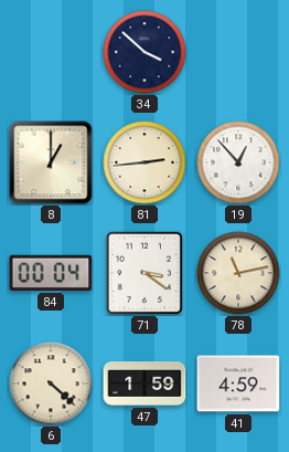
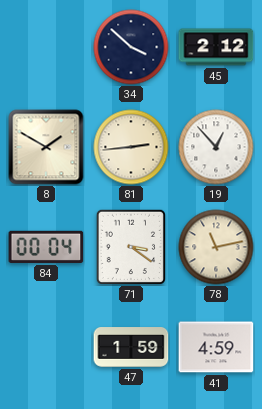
45: none -> 2:12
8: 1:00 -> 1:50
6: 4:22 -> none
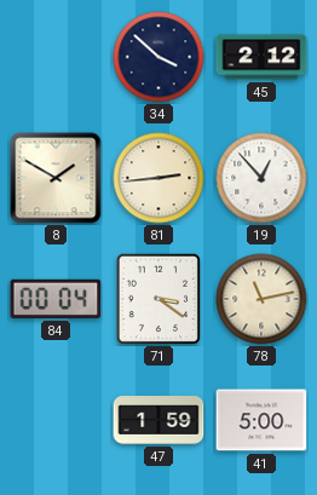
41: 4:59 -> 5:00
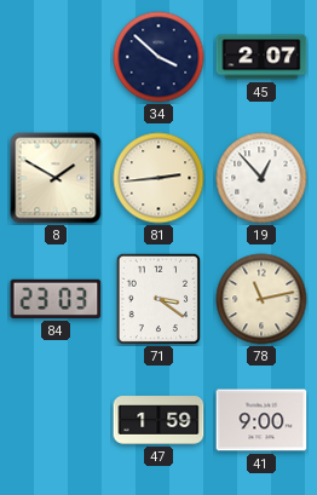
45: 2:12 -> 2:07
84: 00:04 -> 23:03
41: 5:00 -> 9:00
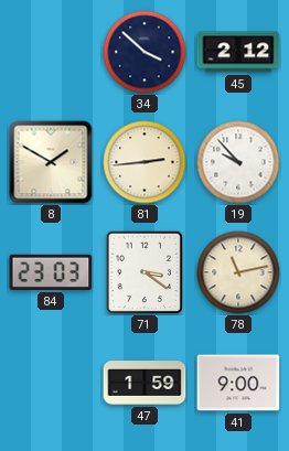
45: 2:07 -> 2:12
19: 12:53 -> 9:53
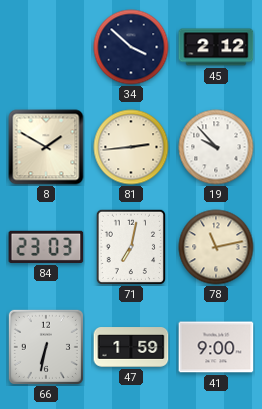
71: 3:21 -> 7:02
66: none -> 6:32
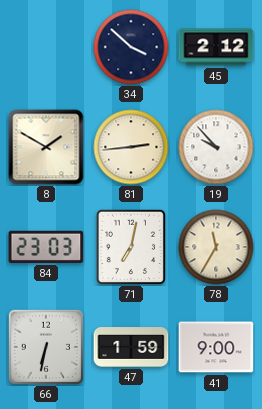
78: 11:13 -> 11:35
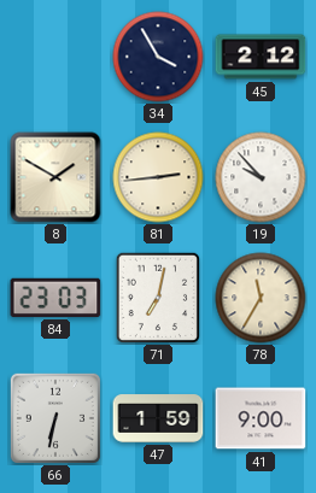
34: 3:52 -> 3:55
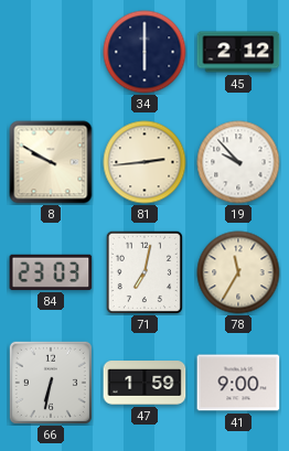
34: 3:55 -> 6:00
8: 1:50 -> 9:50
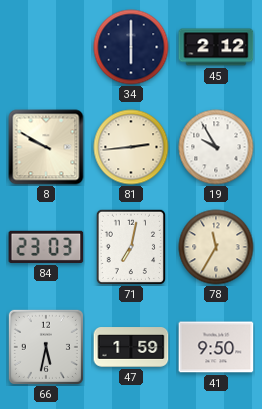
19: 9:53 -> 9:55
66: 6:32 -> 5:32
41: 9:00 -> 9:50
